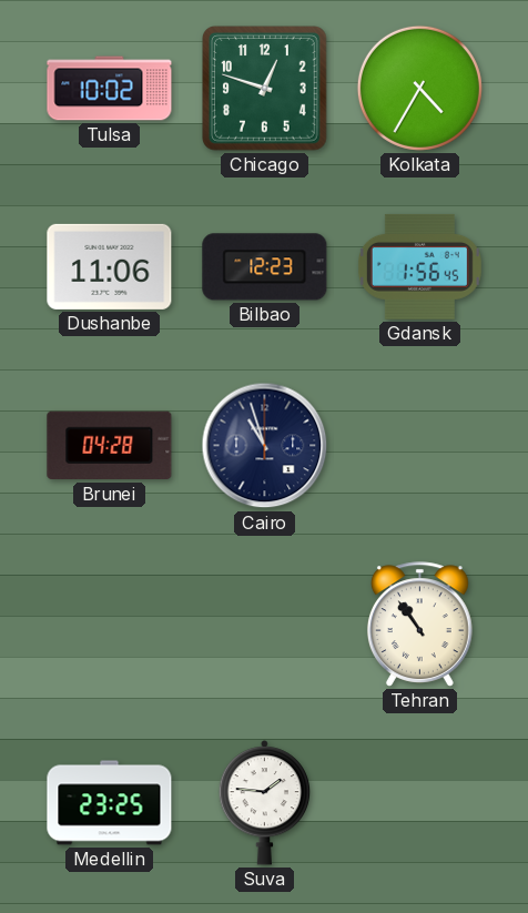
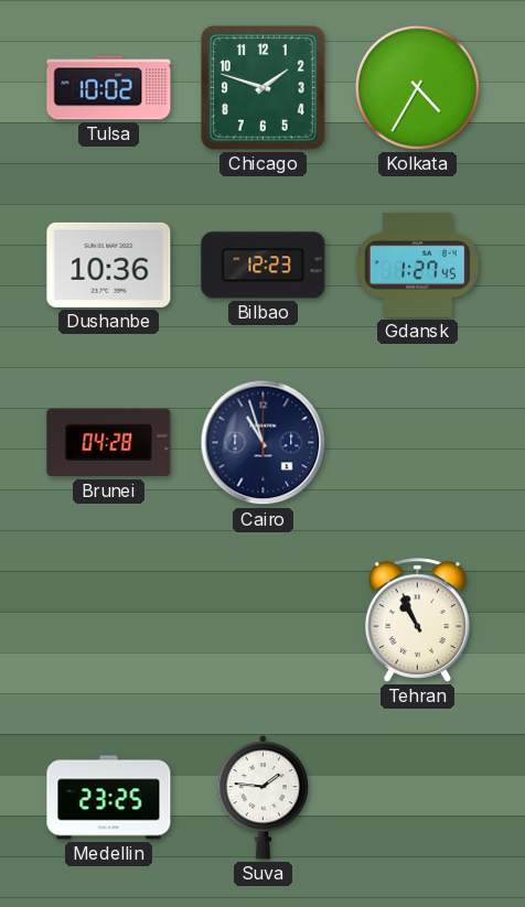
Chicago: 12:48 -> 1:48
Dushanbe: 11:06 -> 10:36
Gdansk: 1:56 -> 1:27
Tehran: 10:54 -> 10:56
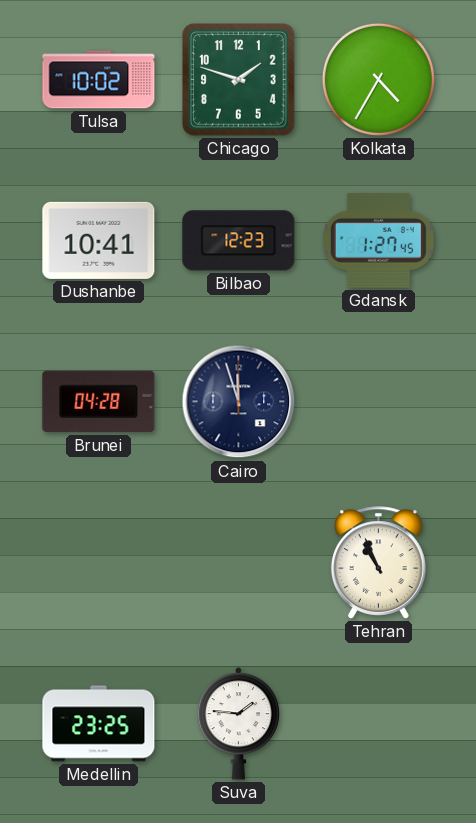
Dushanbe: 10:36 -> 10:41
Cairo: 10:57 -> 11:57
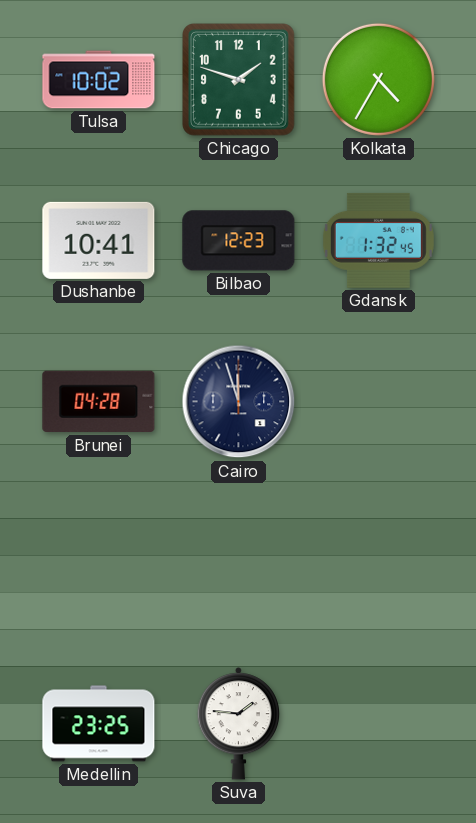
Gdansk: 1:27 -> 1:32
Tehran: 10:56 -> none
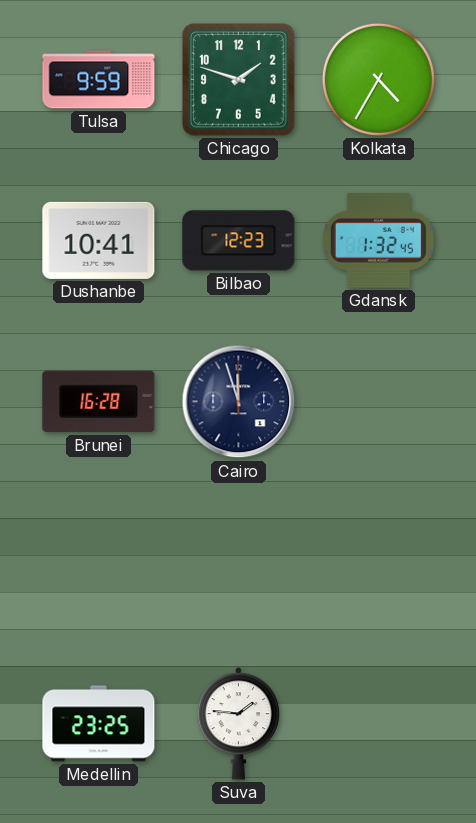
Tulsa: 10:02 -> 9:59
Brunei: 04:28 -> 16:28
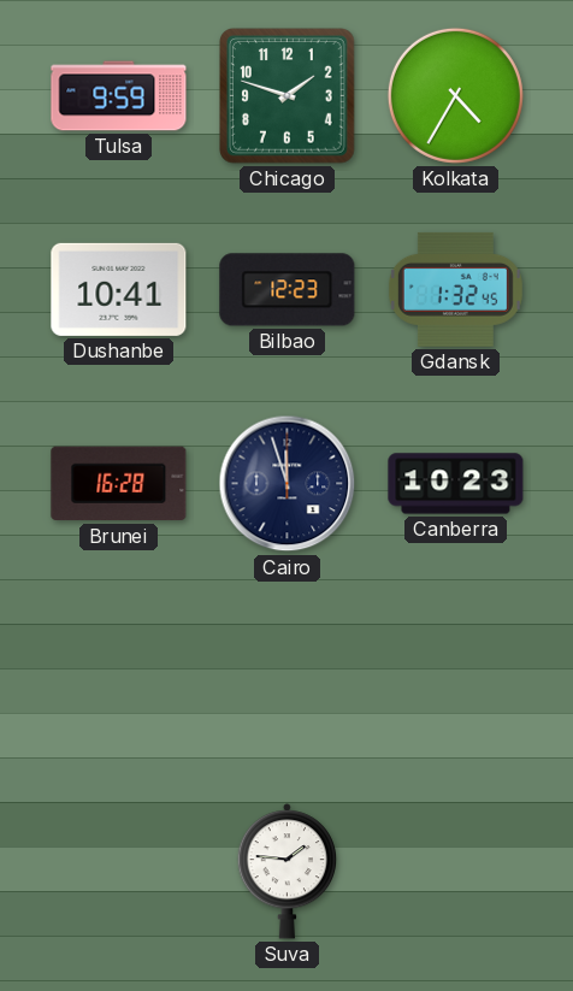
Canberra: none -> 10:23
Medellin: 23:25 -> none
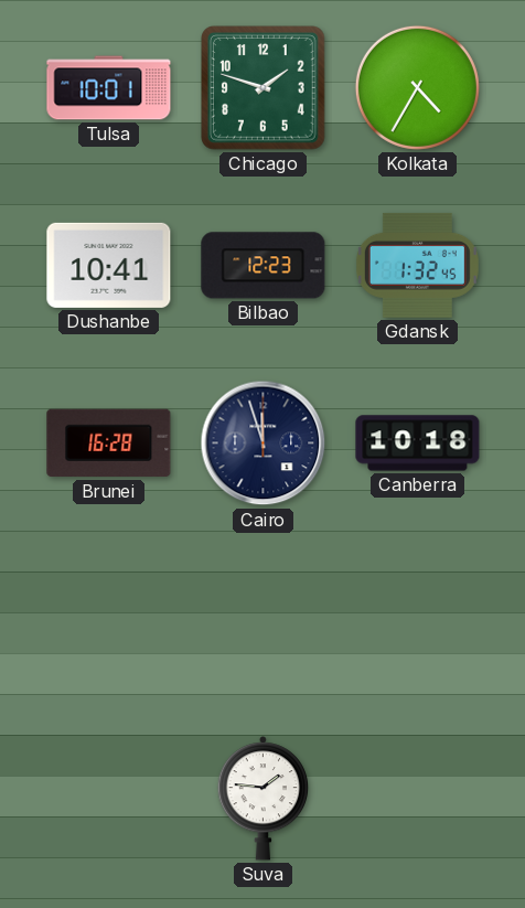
Tulsa: 9:59 -> 10:01
Canberra: 10:23 -> 10:18
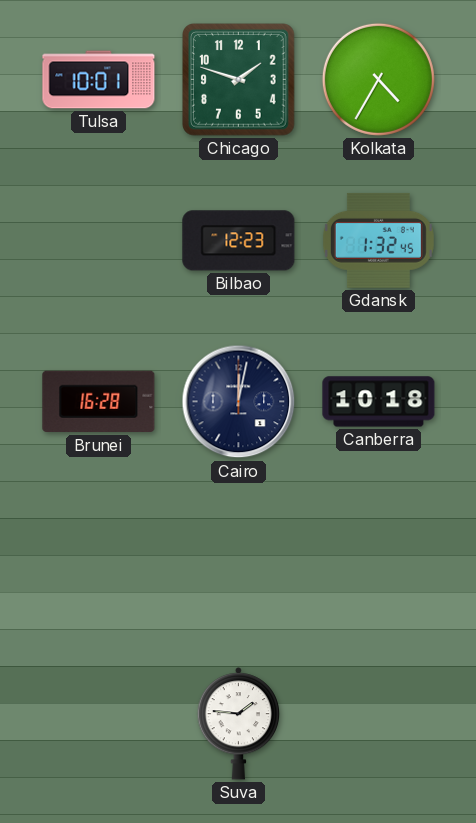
Dushanbe: 10:41 -> none
Cairo: 11:57 -> 12:02
